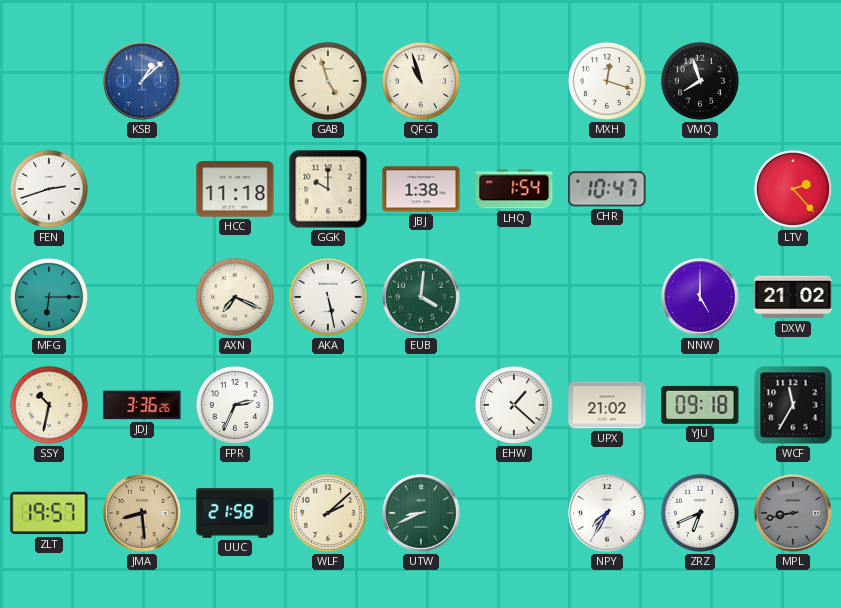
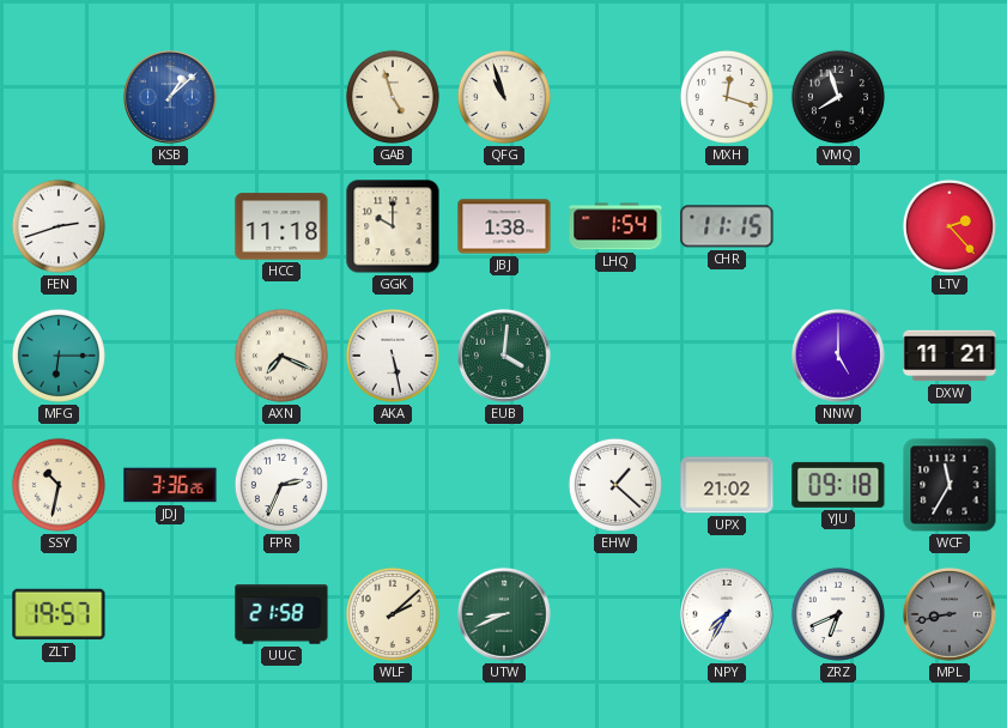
CHR: 10:47 -> 11:15
DXW: 21:02 -> 11:21
JMA: 8:29 -> none
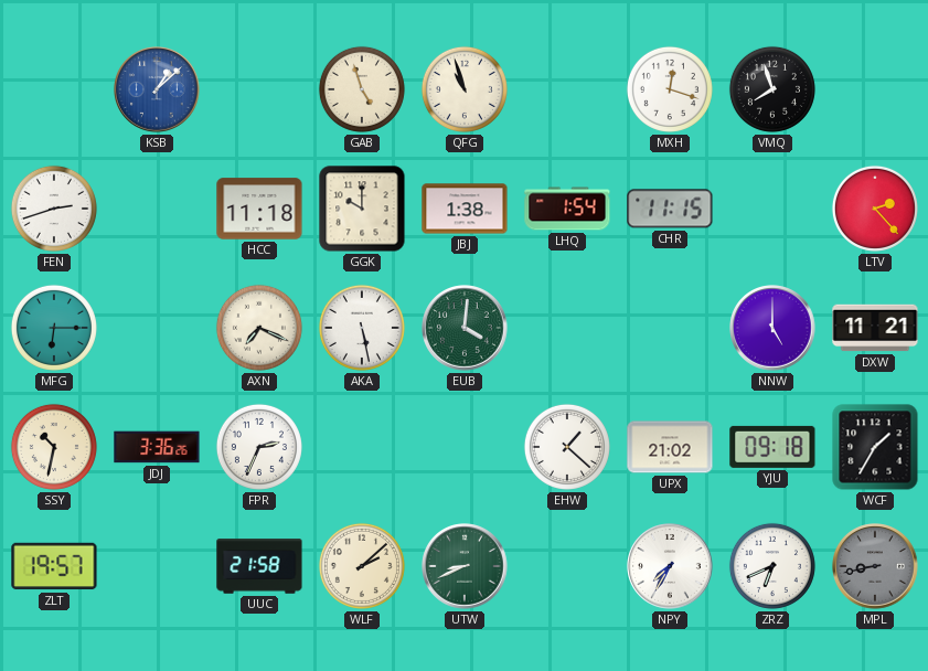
WCF: 11:35 -> 1:35
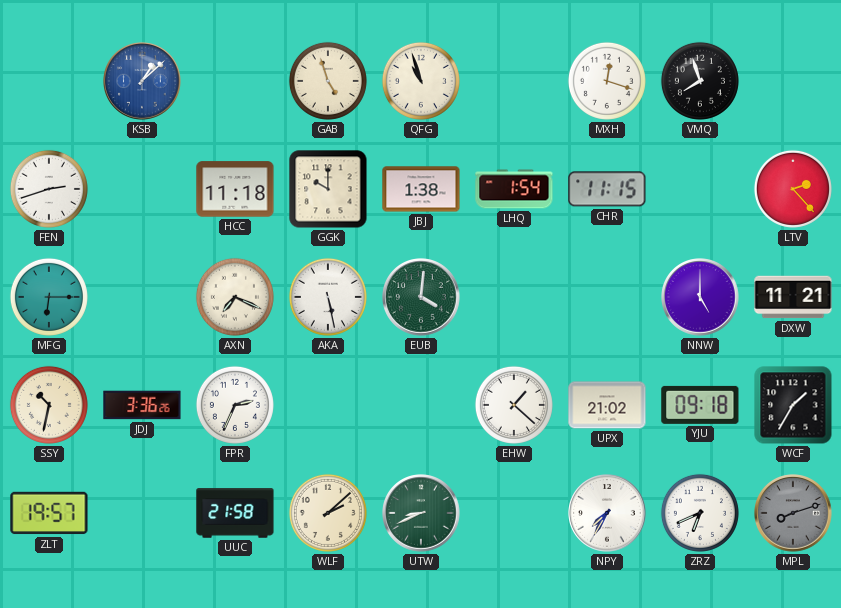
MPL: 8:43 -> 8:12
